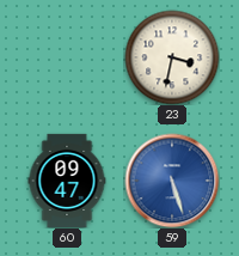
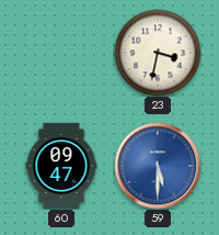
59: 5:27 -> 5:30
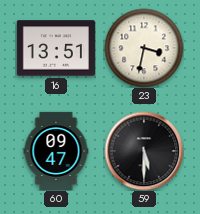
16: none -> 13:51
59 dial: blue -> black
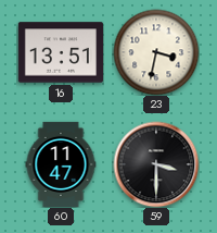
60: 09:47 -> 11:47
59: 5:30 -> 3:30
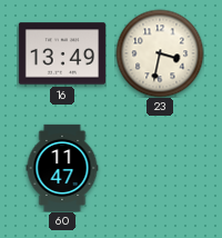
16: 13:51 -> 13:49
59: 3:30 -> none
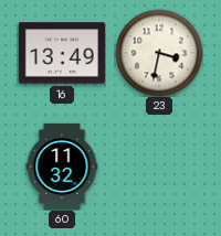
60: 11:47 -> 11:32
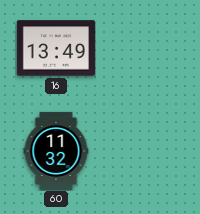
23: 3:32 -> none
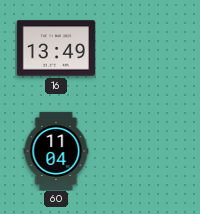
60: 11:32 -> 11:04
